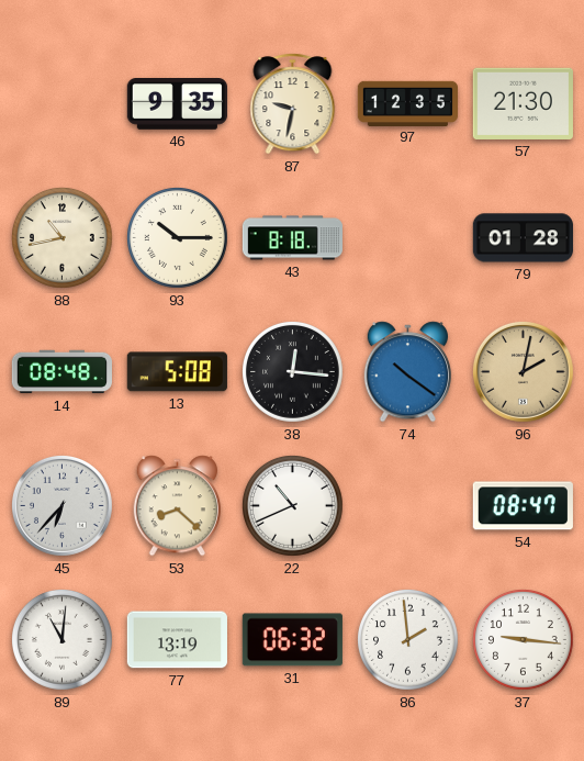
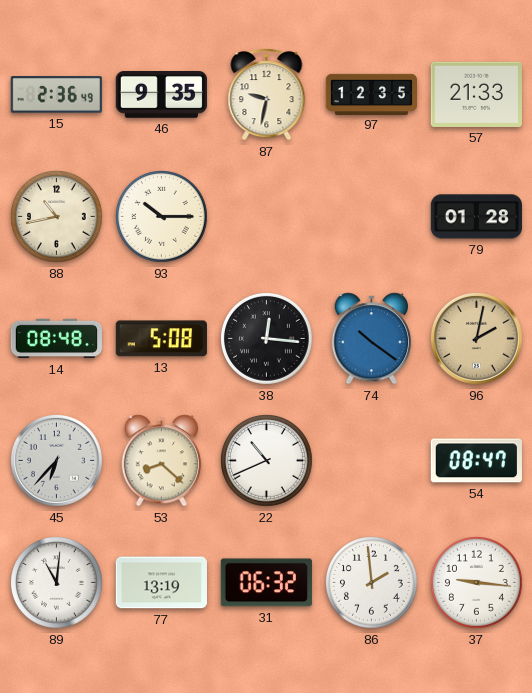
15: none -> 2:36
57: 21:30 -> 21:33
43: 8:18 -> none
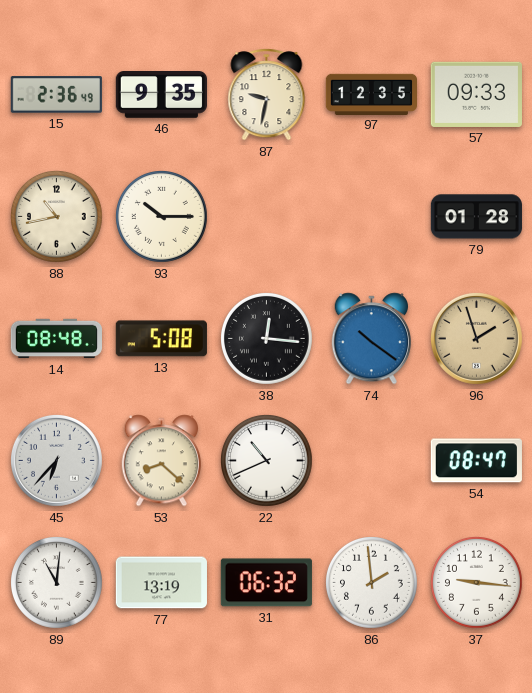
57: 21:33 -> 09:33
96: 2:02 -> 1:57
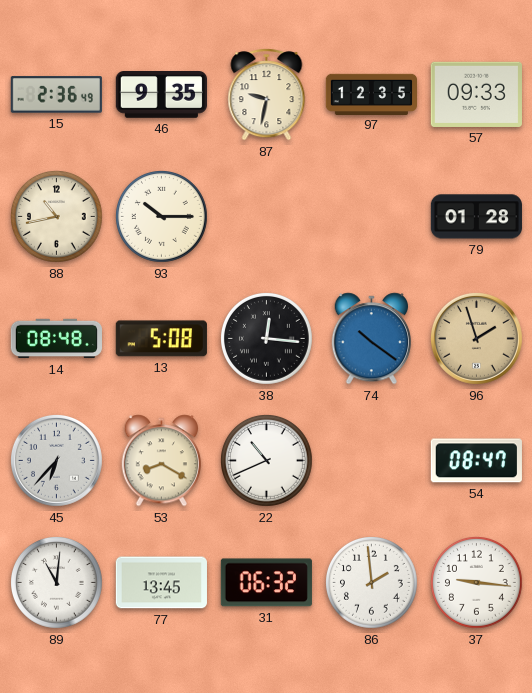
53: 8:22 -> 8:20
77: 13:19 -> 13:45
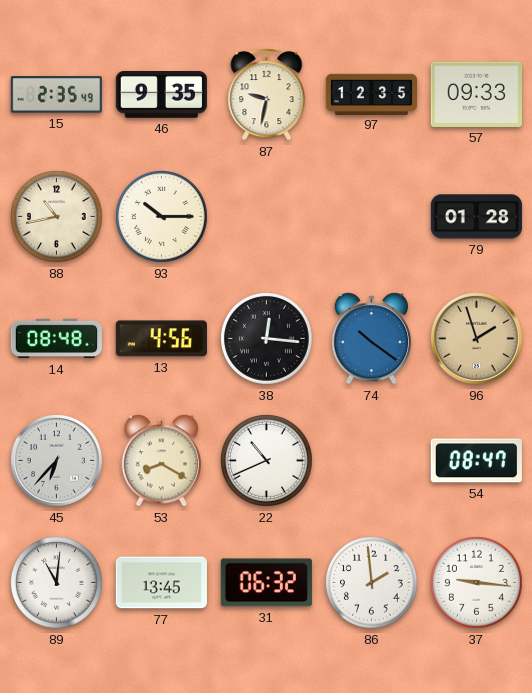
15: 2:36 -> 2:35
13: 5:08 -> 4:56
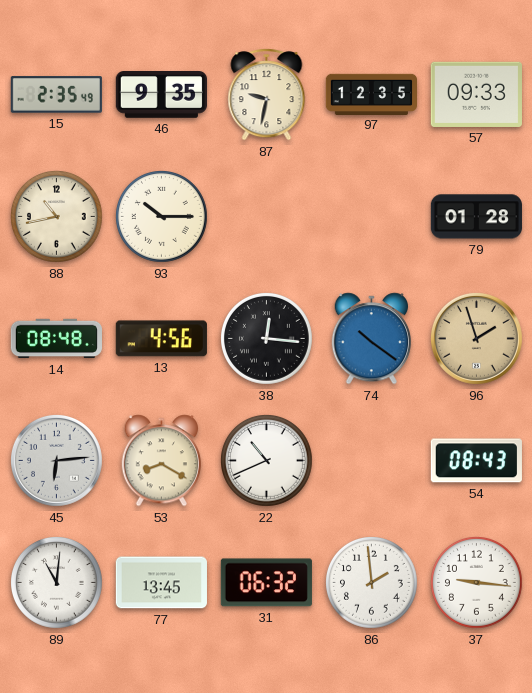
45: 6:37 -> 6:14
54: 08:47 -> 08:43
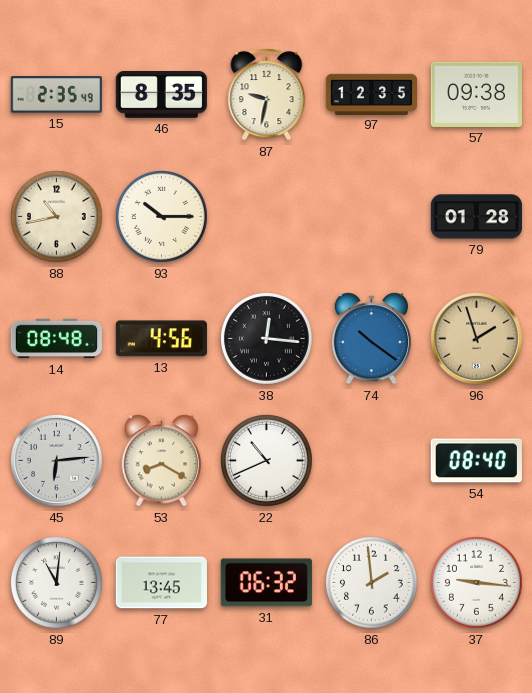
46: 9:35 -> 8:35
57: 09:33 -> 09:38
54: 08:43 -> 08:40
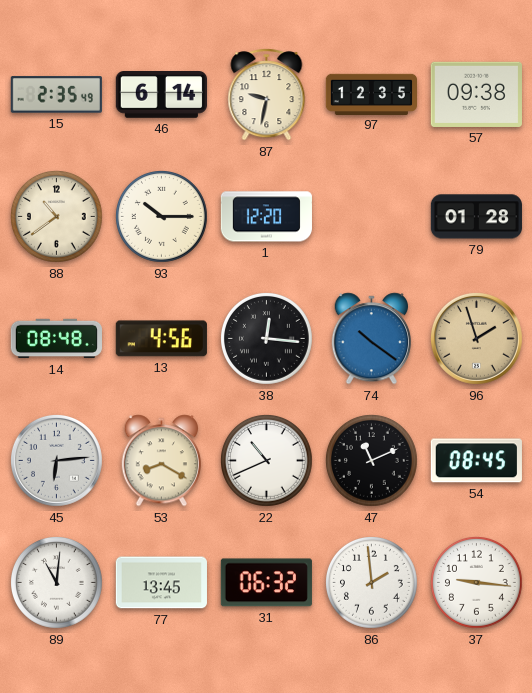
46: 8:35 -> 6:14
88: 10:43 -> 10:39
1: none -> 12:20
47: none -> 11:11
54: 08:40 -> 08:45
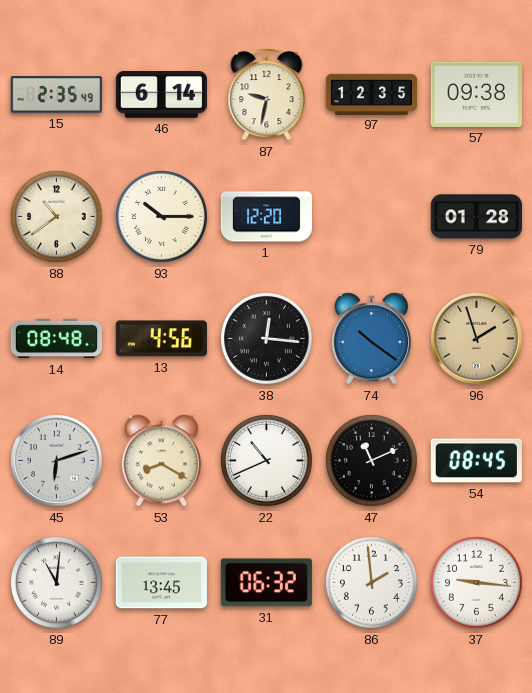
45: 6:14 -> 6:12
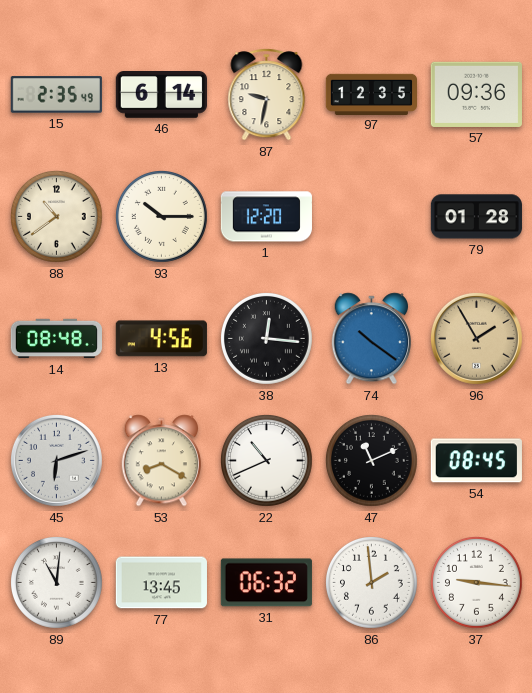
57: 09:38 -> 09:36
96: 1:57 -> 1:55
